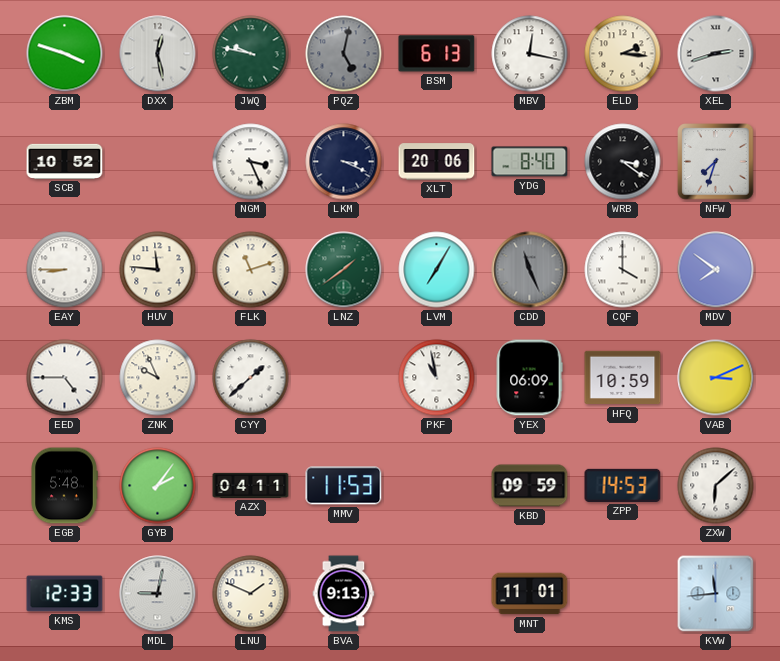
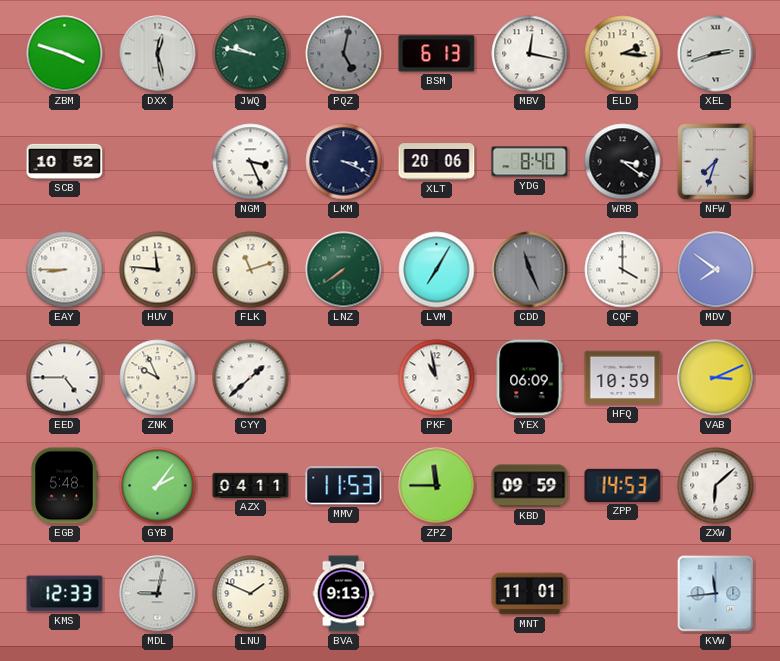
LNZ: 1:39 -> 7:39
ZPZ: none -> 11:45
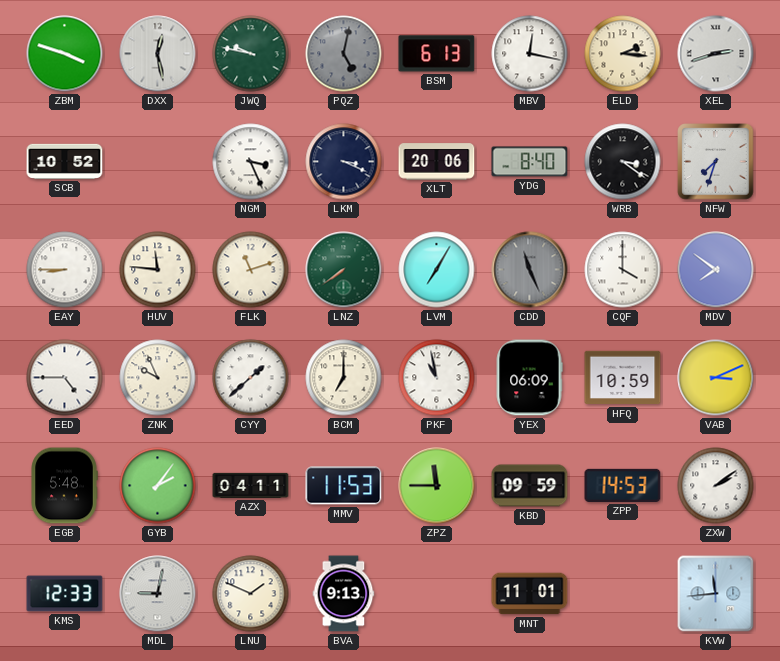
BCM: none -> 7:00
ZXW: 6:08 -> 2:09
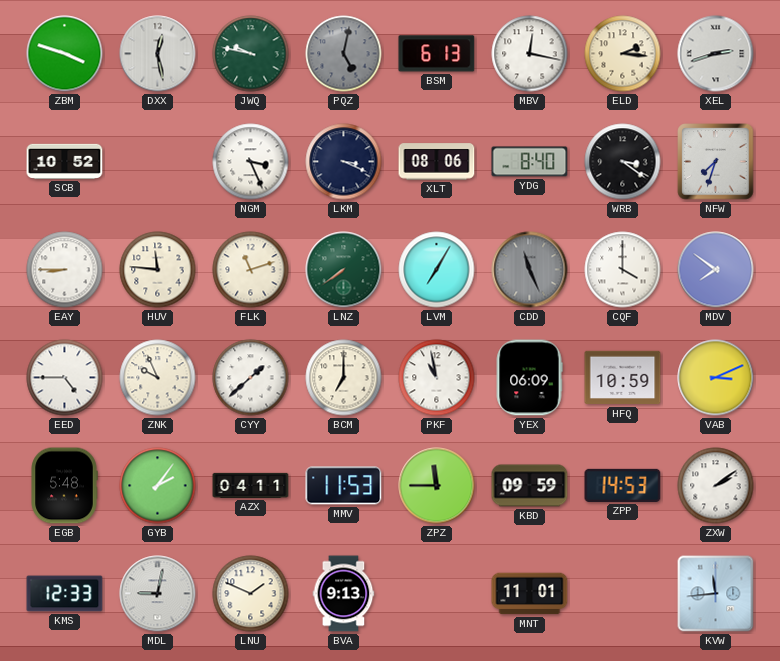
XLT: 20:06 -> 08:06
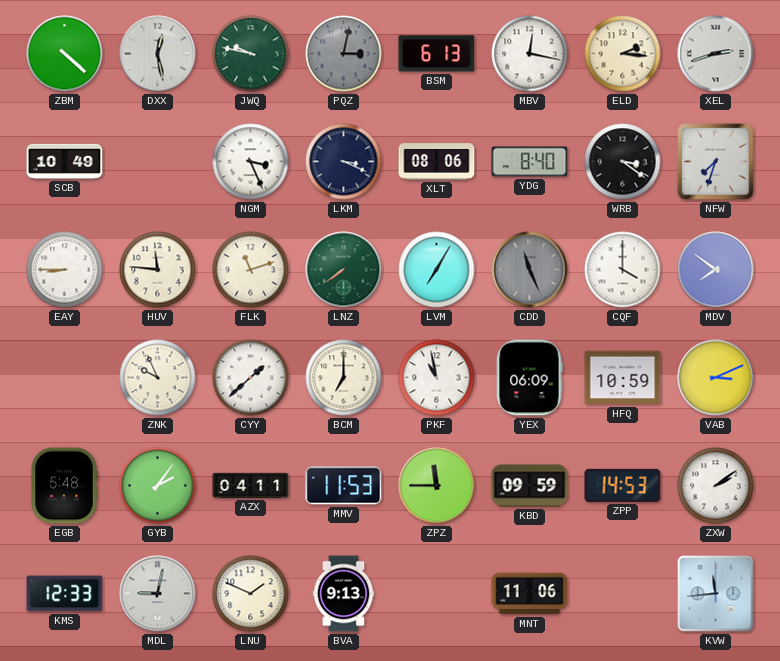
ZBM: 3:48 -> 4:22
PQZ: 5:02 -> 3:02
SCB: 10:52 -> 10:49
EED: 4:45 -> none
MNT: 11:01 -> 11:06
